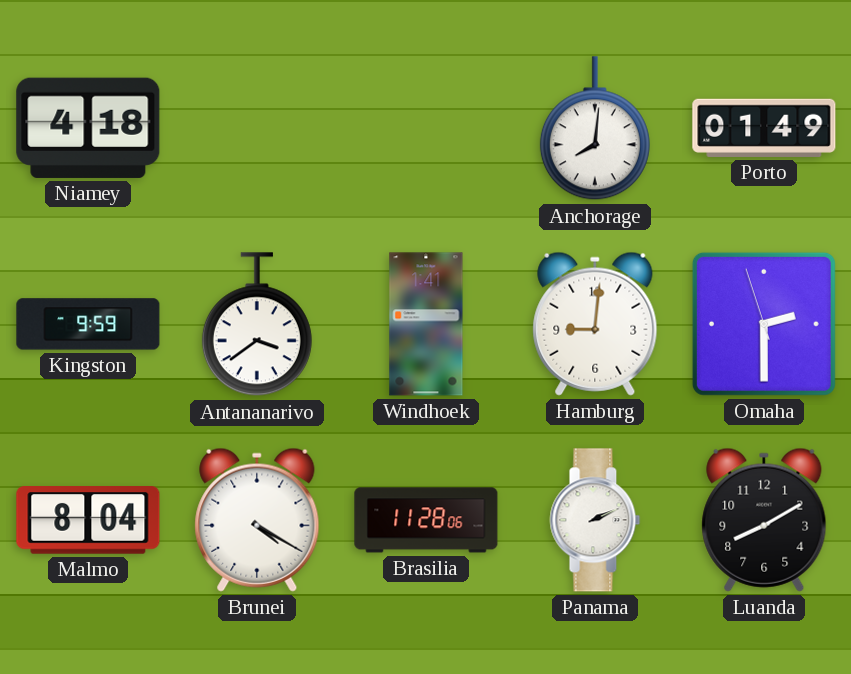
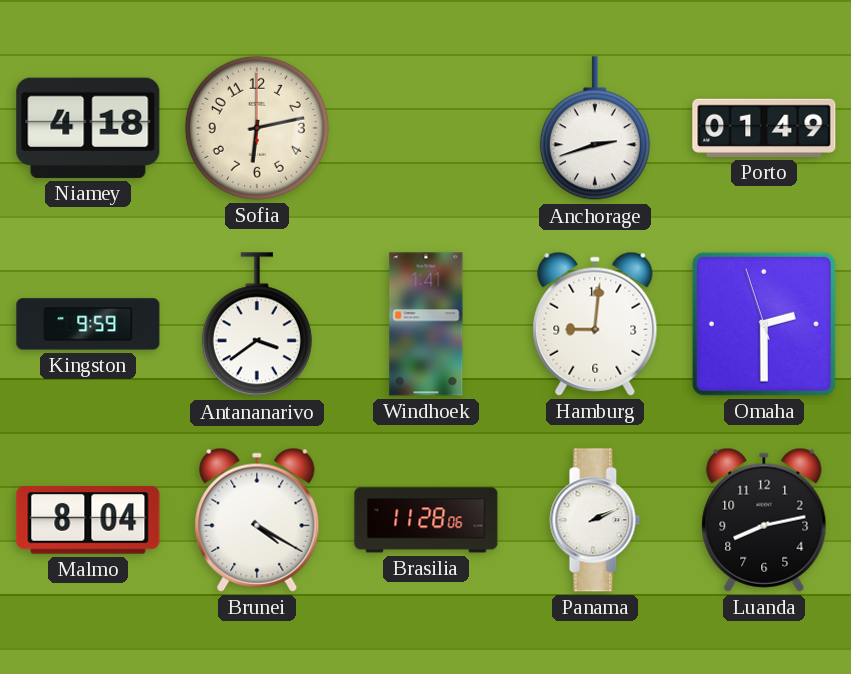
Sofia: none -> 6:13
Anchorage: 8:01 -> 2:42
Luanda: 8:10 -> 8:13
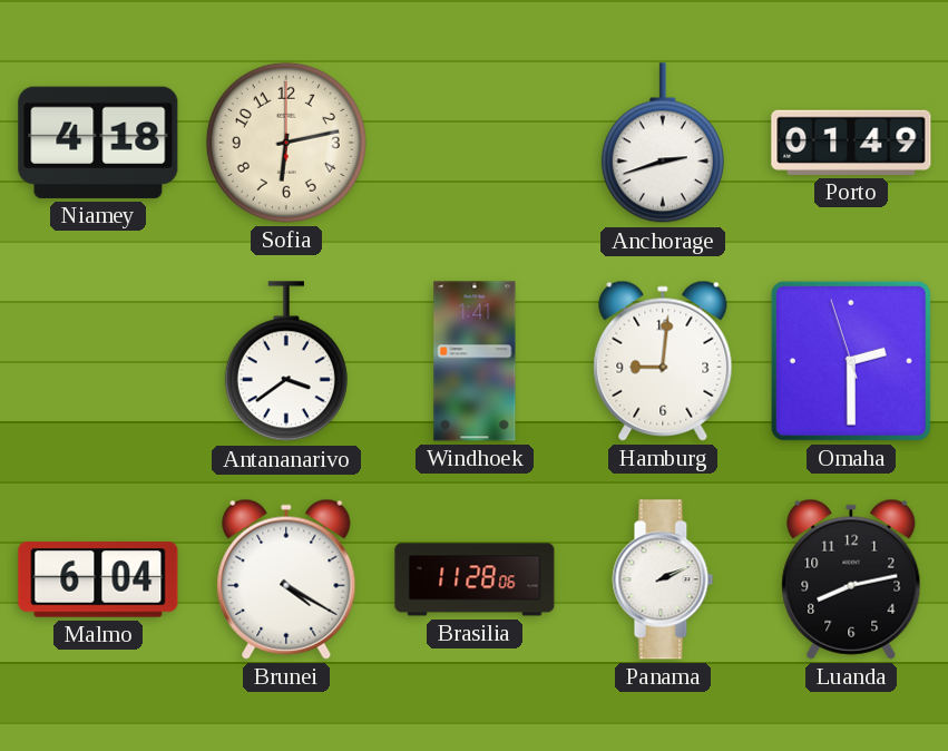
Kingston: 9:59 -> none
Malmo: 8:04 -> 6:04
